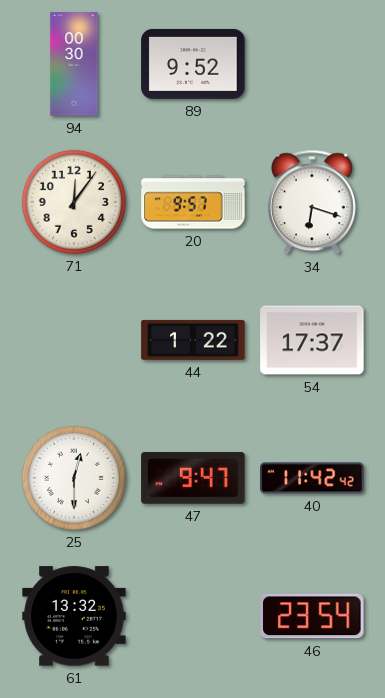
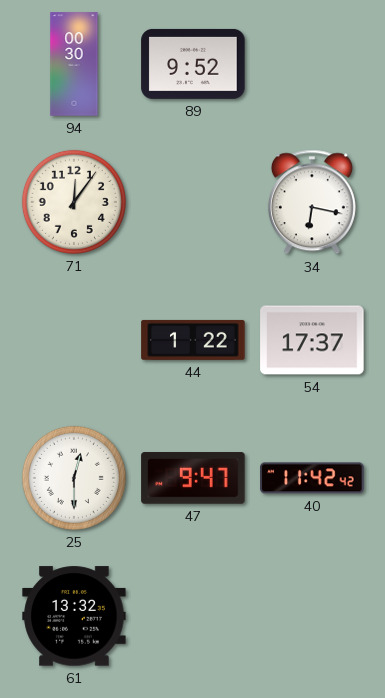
20: 9:57 -> none
34: 6:18 -> 6:17
46: 23:54 -> none
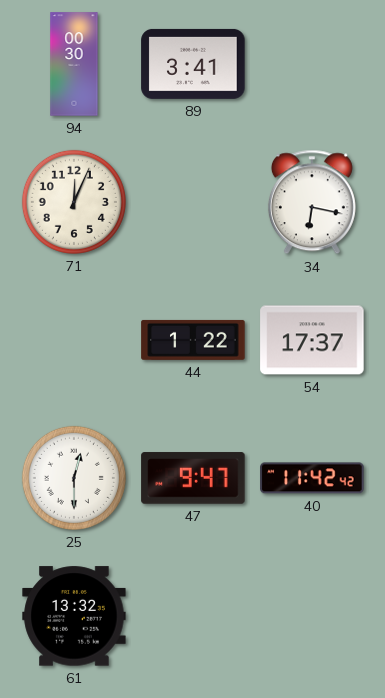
89: 9:52 -> 3:41
71: 12:06 -> 12:04
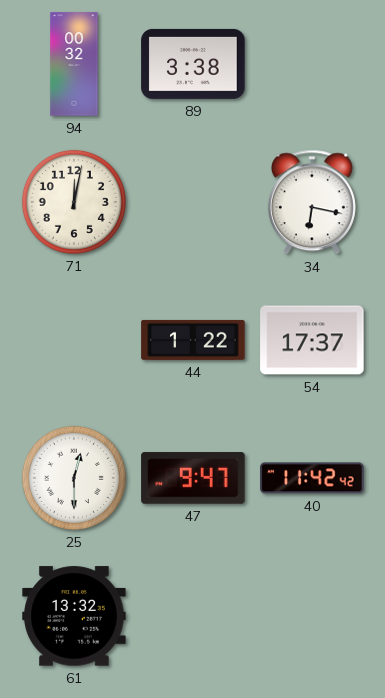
94: 00:30 -> 00:32
89: 3:41 -> 3:38
71: 12:04 -> 12:02
